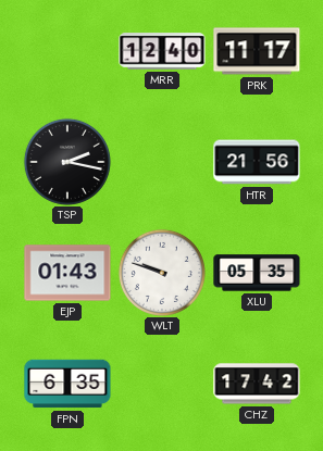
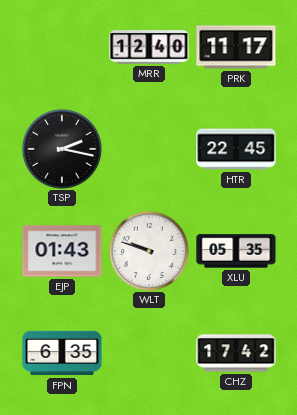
HTR: 21:56 -> 22:45
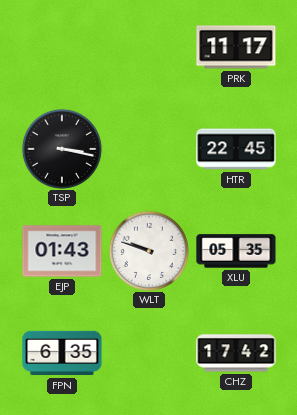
MRR: 12:40 -> none
TSP: 2:17 -> 3:17
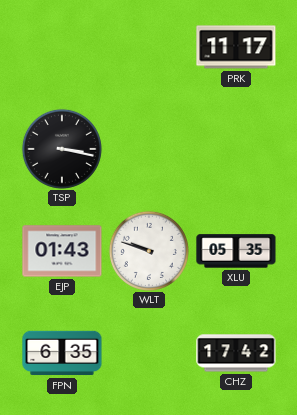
HTR: 22:45 -> none
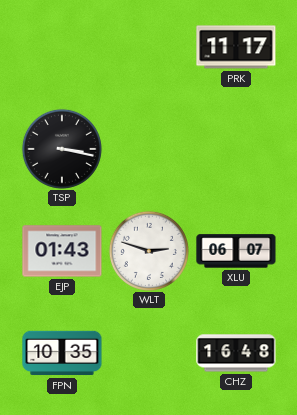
WLT: 9:48 -> 2:48
XLU: 05:35 -> 06:07
FPN: 6:35 -> 10:35
CHZ: 17:42 -> 16:48
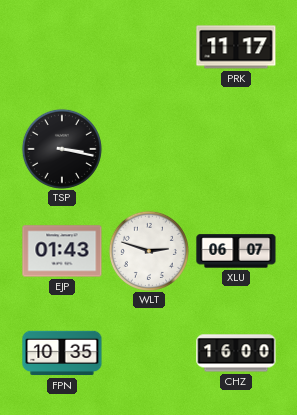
CHZ: 16:48 -> 16:00
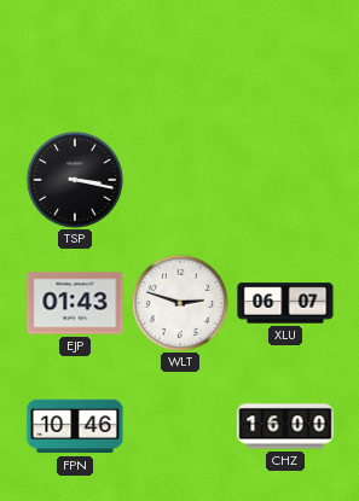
PRK: 11:17 -> none
FPN: 10:35 -> 10:46
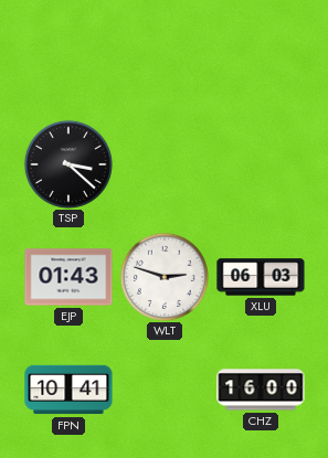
TSP: 3:17 -> 3:22
XLU: 06:07 -> 06:03
FPN: 10:46 -> 10:41
